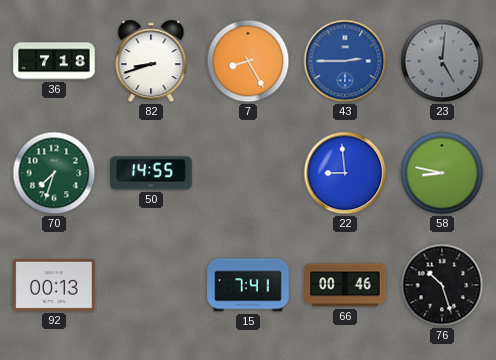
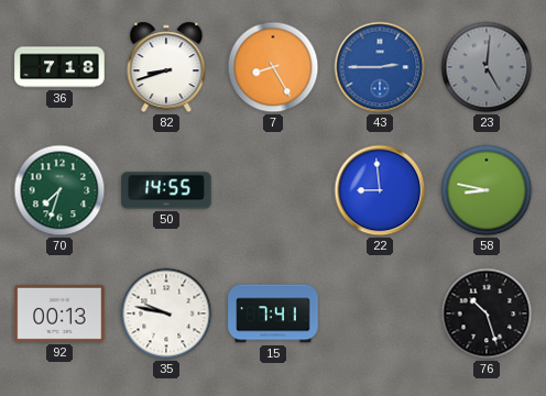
35: none -> 9:47
66: 00:46 -> none
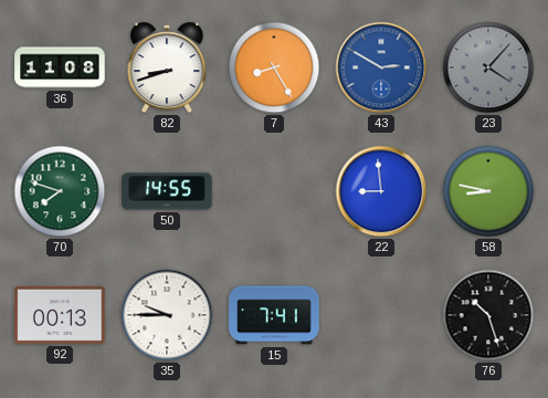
36: 7:18 -> 11:08
43: 2:45 -> 2:50
23: 5:01 -> 4:07
70: 7:33 -> 7:48
35: 9:47 -> 9:45
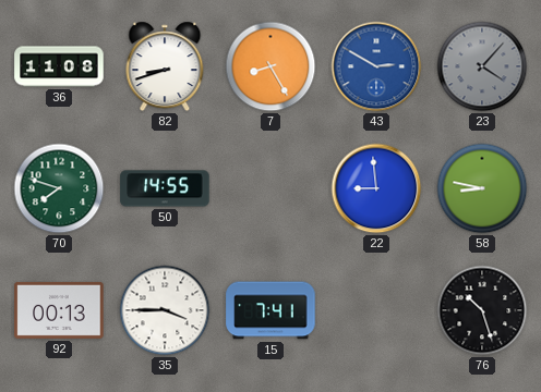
35: 9:45 -> 3:45
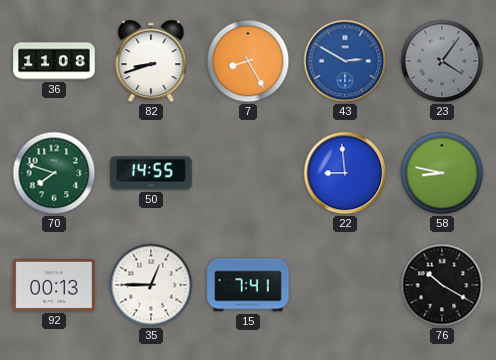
23: 4:07 -> 4:06
35: 3:45 -> 12:45
76: 10:27 -> 10:20
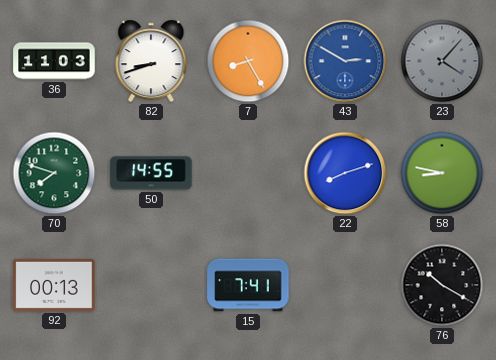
36: 11:08 -> 11:03
23: 4:06 -> 4:07
22: 8:59 -> 8:12
35: 12:45 -> none
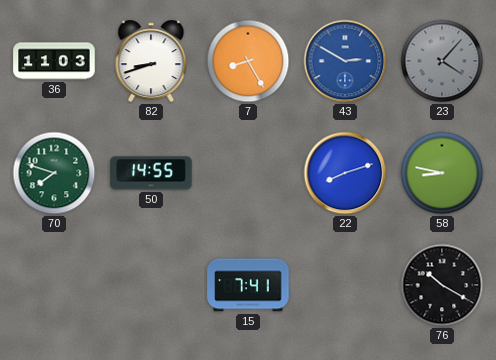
92: 00:13 -> none
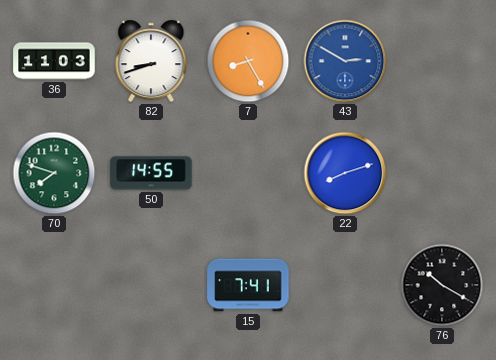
23: 4:07 -> none
58: 8:47 -> none
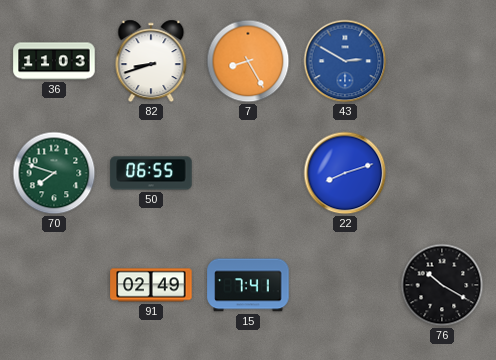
50: 14:55 -> 06:55
91: none -> 02:49
